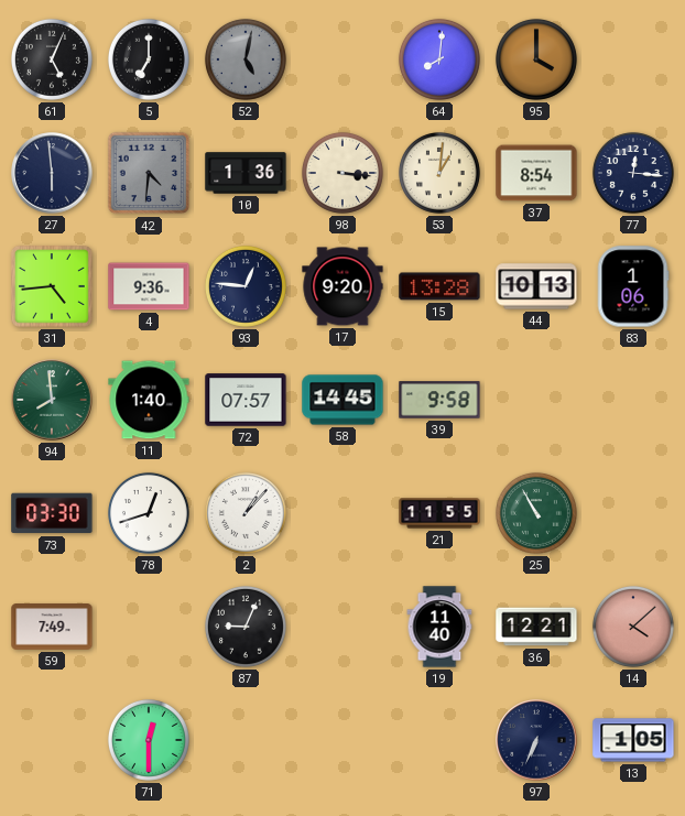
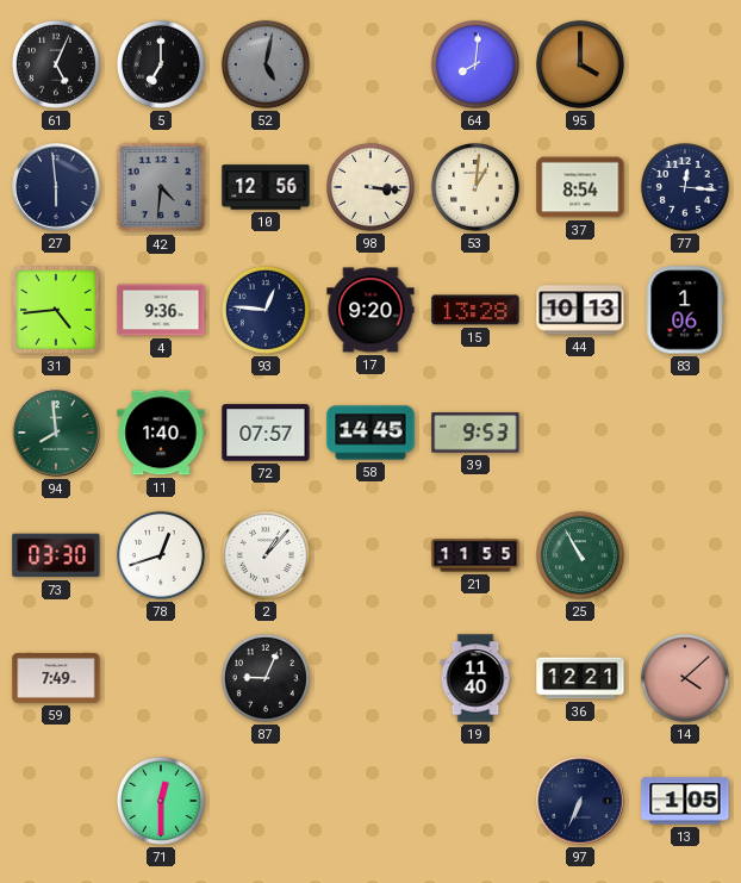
10: 1:36 -> 12:56
39: 9:58 -> 9:53
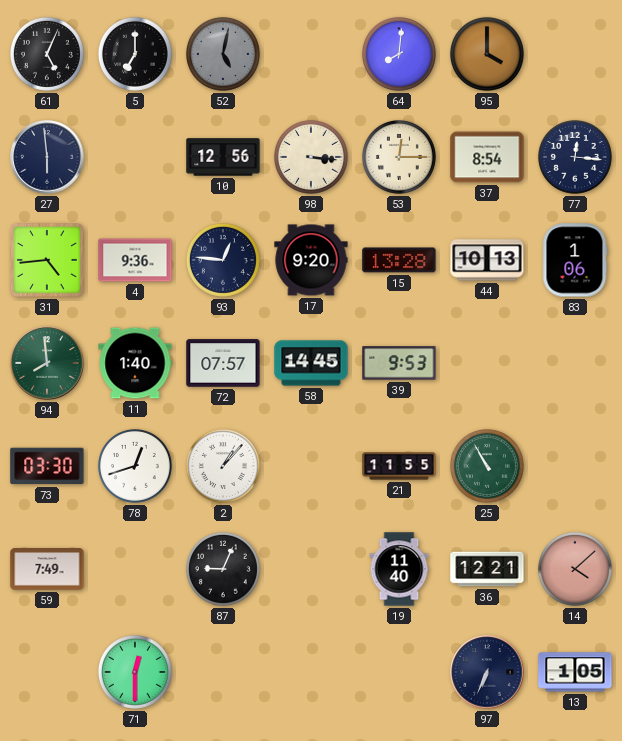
42: 4:31 -> none
53: 1:01 -> 12:15
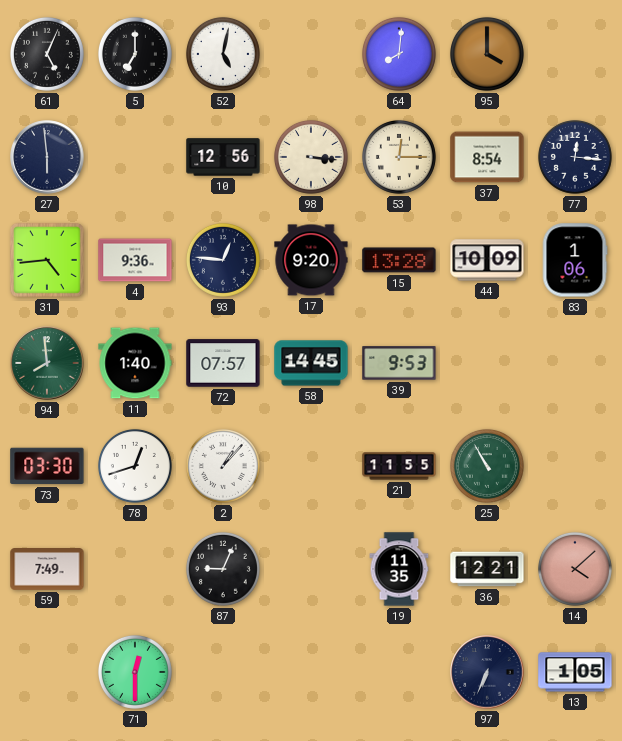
52 dial: grey -> white
44: 10:13 -> 10:09
19: 11:40 -> 11:35
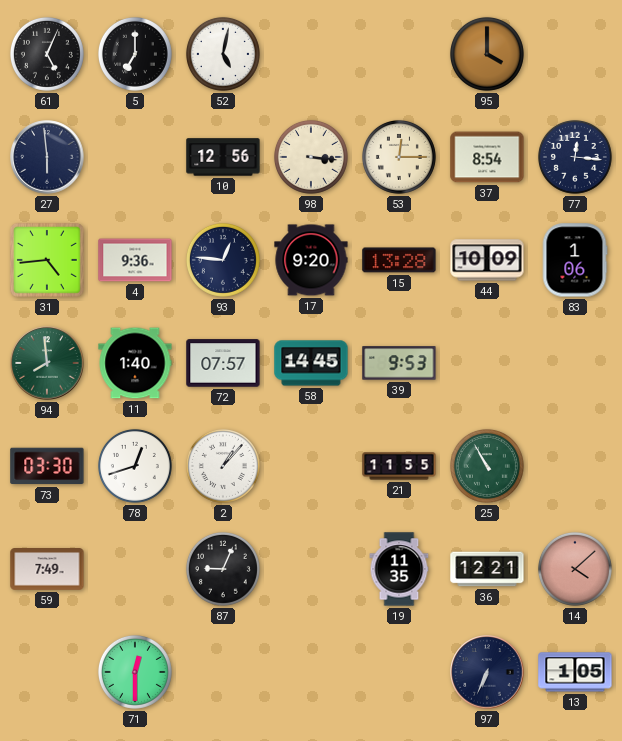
64: 8:01 -> none
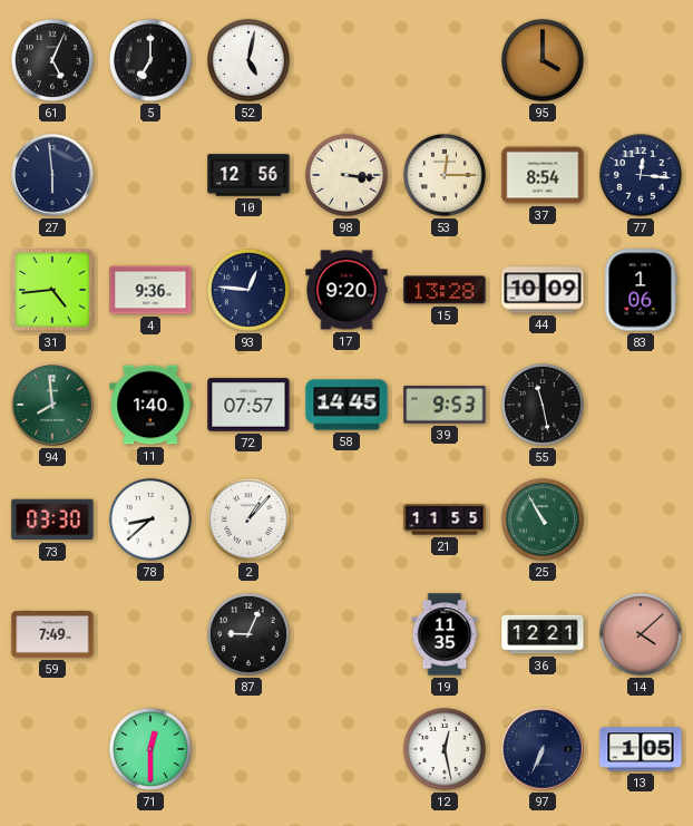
55: none -> 11:28
78: 12:42 -> 8:38
12: none -> 12:28
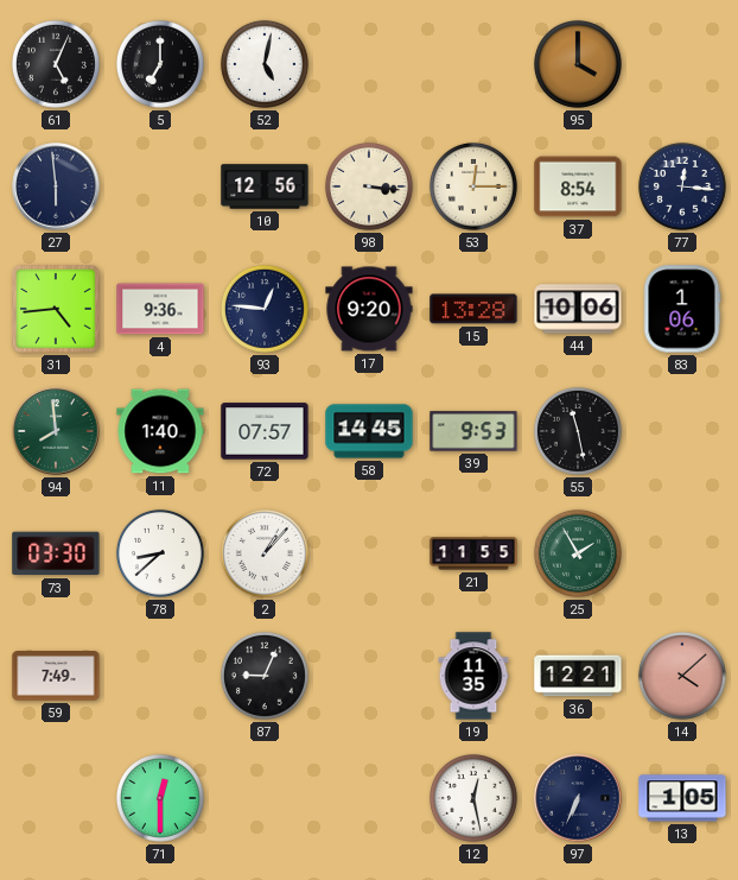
44: 10:09 -> 10:06
25: 10:55 -> 1:55
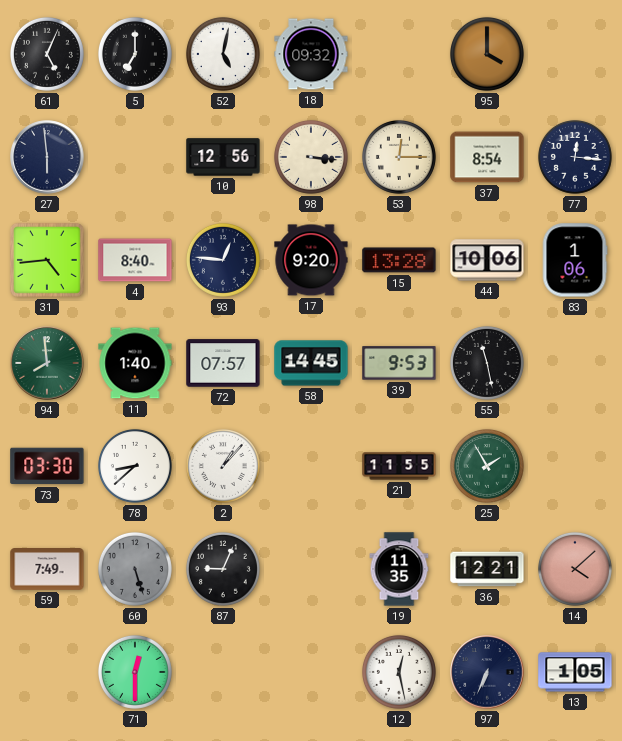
18: none -> 09:32
4: 9:36 -> 8:40
60: none -> 5:27
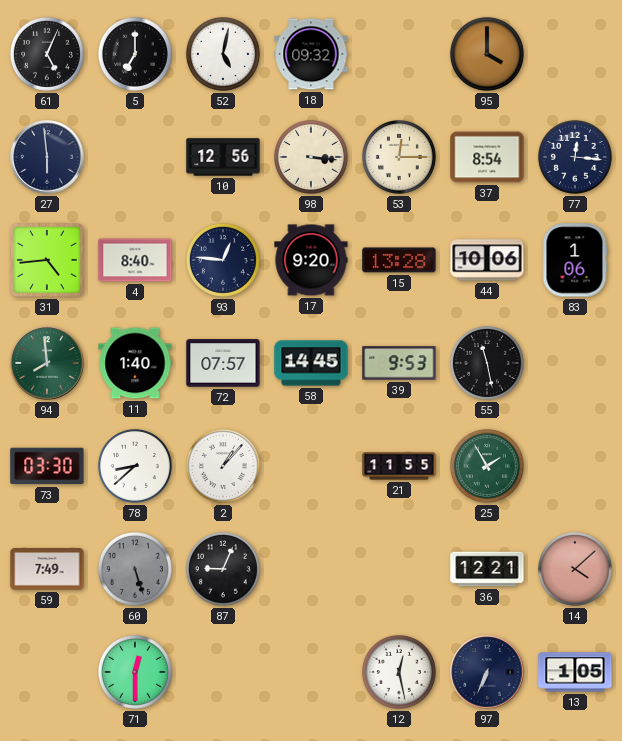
19: 11:35 -> none
